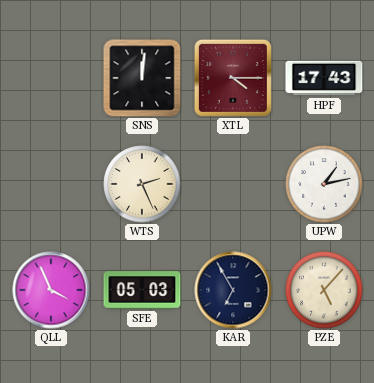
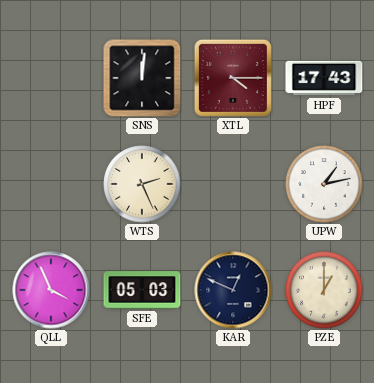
KAR: 6:55 -> 12:49
PZE: 5:07 -> 1:00
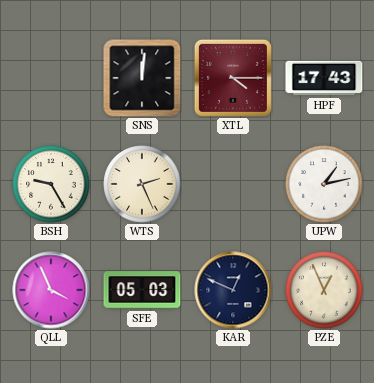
BSH: none -> 9:25
PZE: 1:00 -> 12:56
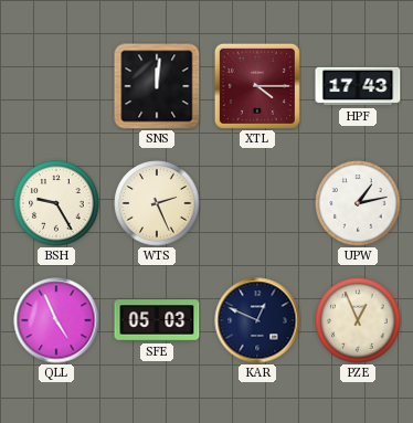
QLL: 3:56 -> 4:56
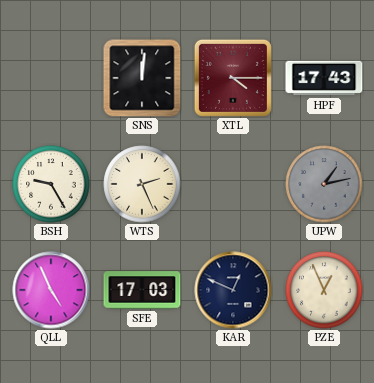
UPW dial: white -> grey
SFE: 05:03 -> 17:03
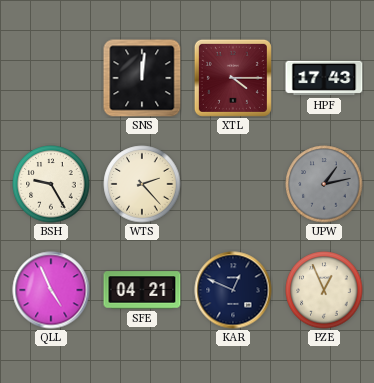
WTS: 2:26 -> 2:23
SFE: 17:03 -> 04:21
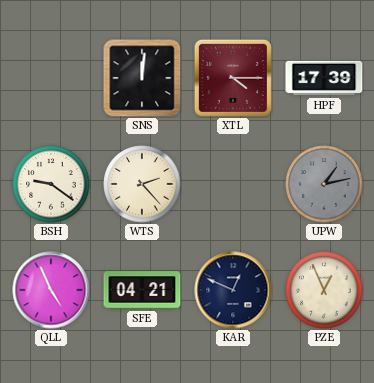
HPF: 17:43 -> 17:39
BSH: 9:25 -> 9:21
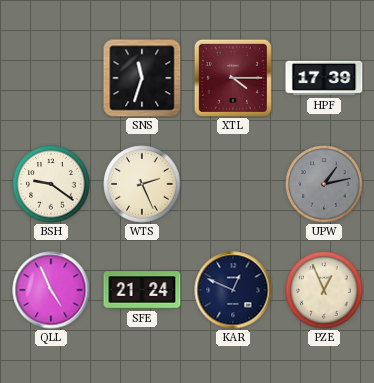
SNS: 12:01 -> 11:33
WTS: 2:23 -> 2:26
SFE: 04:21 -> 21:24
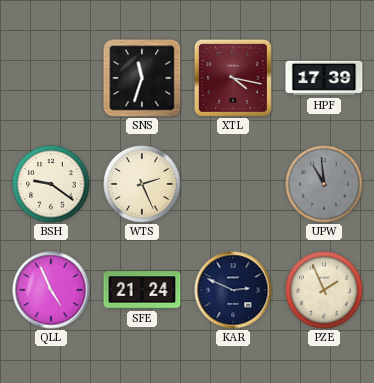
XTL: 4:15 -> 4:17
UPW: 1:13 -> 10:59
KAR: 12:49 -> 2:49
PZE: 12:56 -> 1:56
